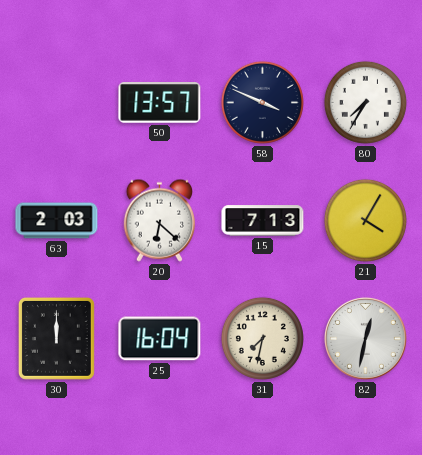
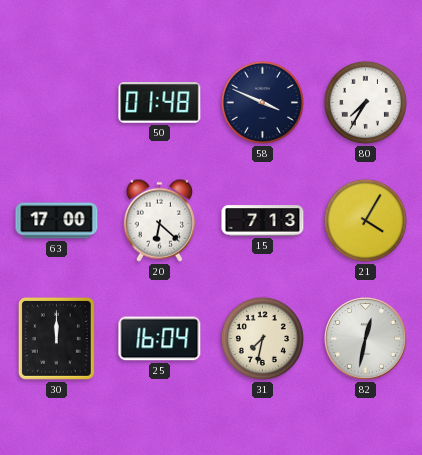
50: 13:57 -> 01:48
63: 2:03 -> 17:00
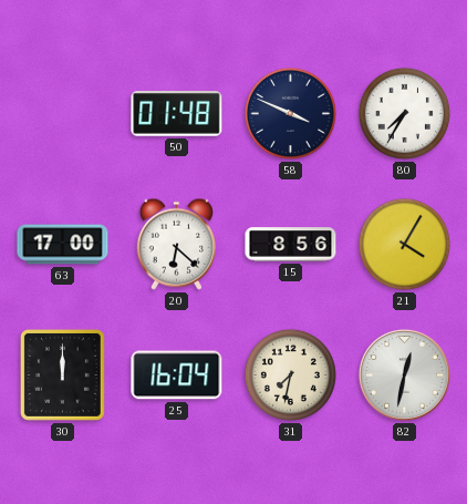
15: 7:13 -> 8:56
